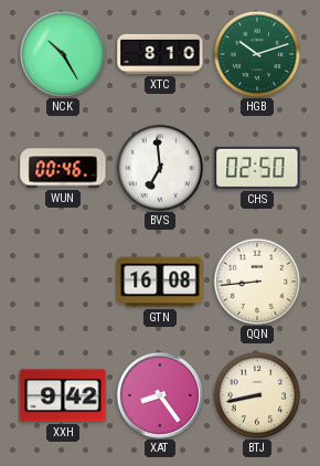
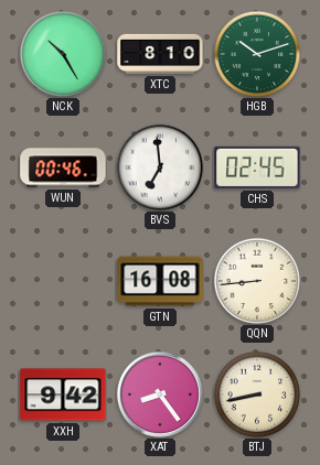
CHS: 02:50 -> 02:45
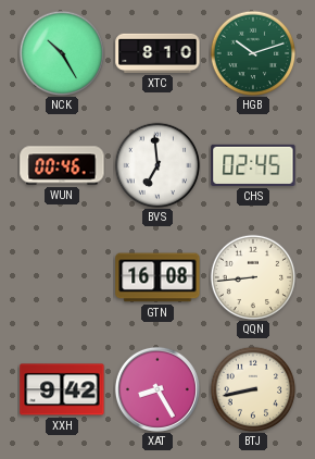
XAT: 8:24 -> 8:25
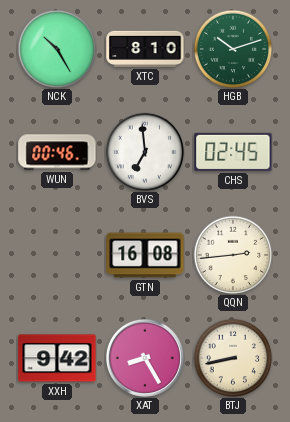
QQN: 8:44 -> 2:44
